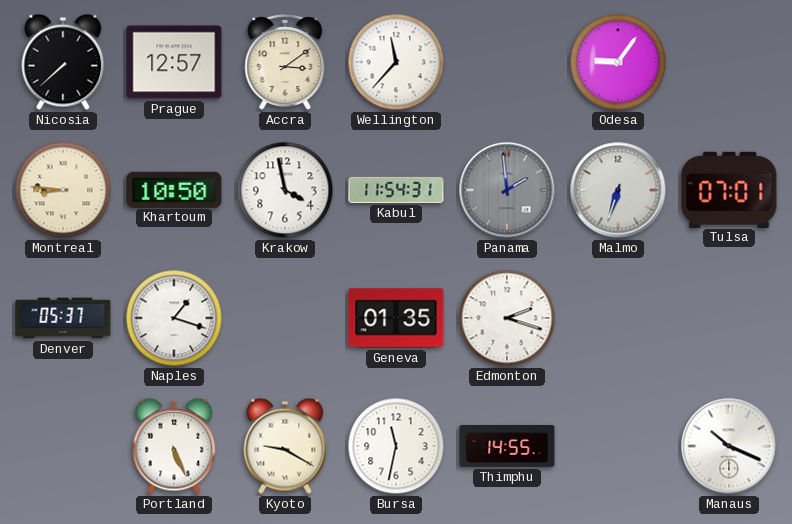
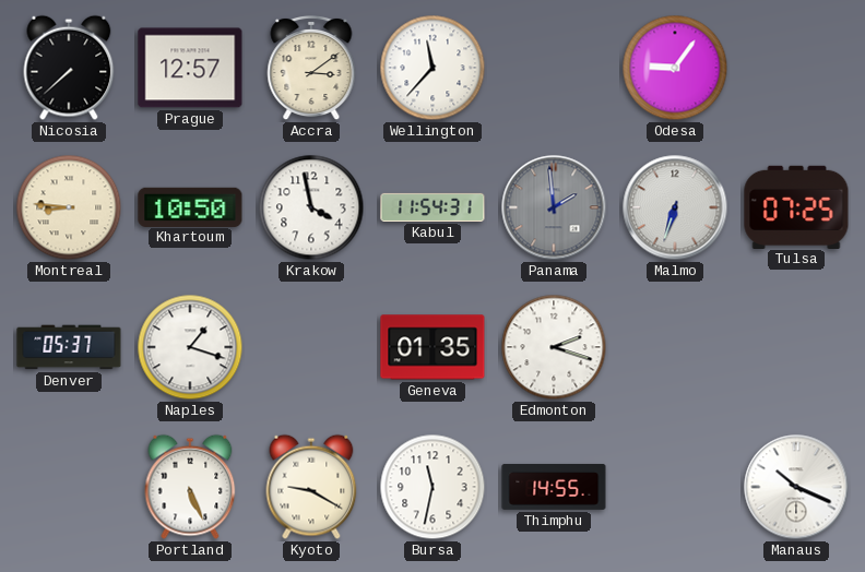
Tulsa: 07:01 -> 07:25
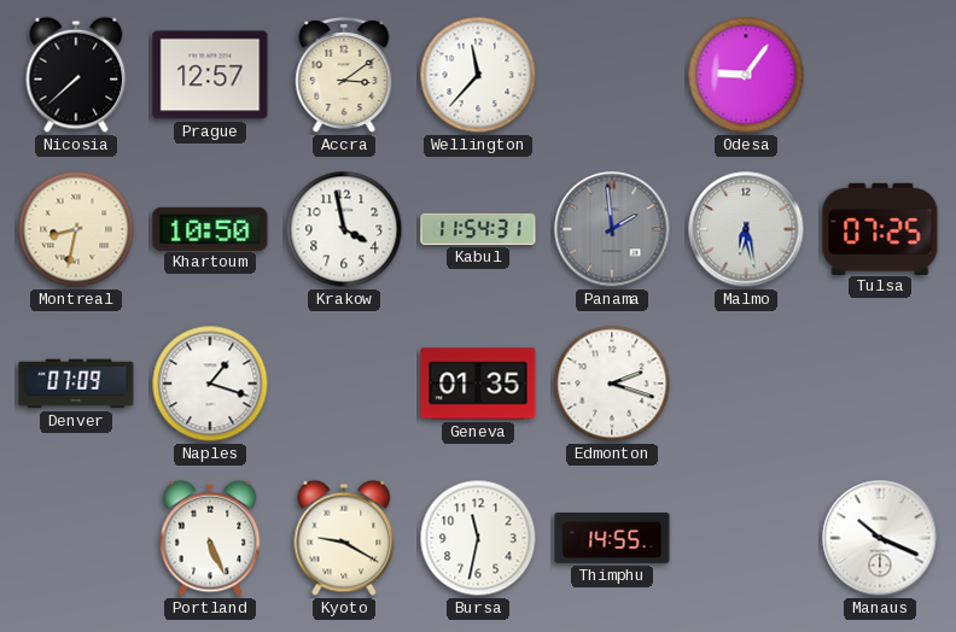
Montreal: 8:46 -> 8:32
Malmo: 6:33 -> 6:28
Denver: 05:37 -> 07:09
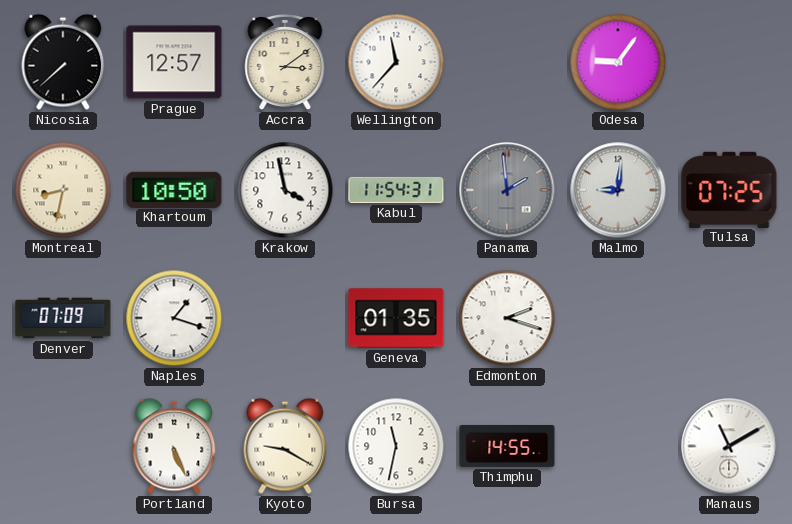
Malmo: 6:28 -> 9:01
Manaus: 10:19 -> 11:10
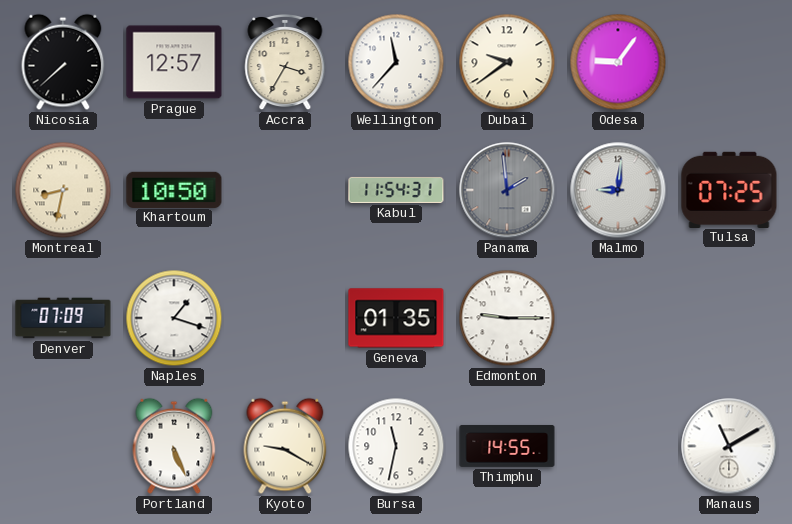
Accra: 3:09 -> 3:35
Dubai: none -> 9:39
Krakow: 3:58 -> none
Edmonton: 2:18 -> 9:15
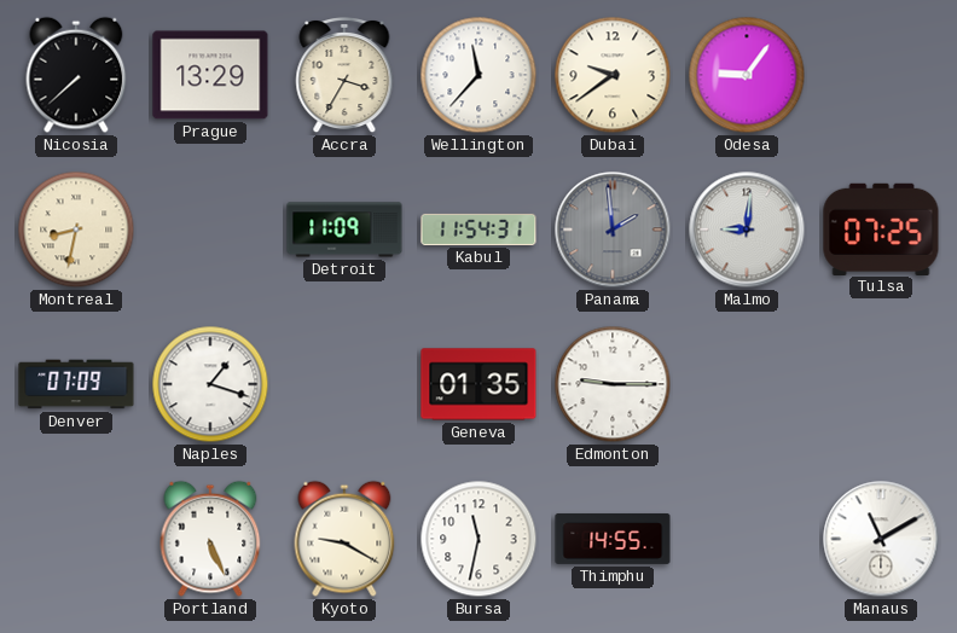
Prague: 12:57 -> 13:29
Khartoum: 10:50 -> none
Detroit: none -> 11:09
